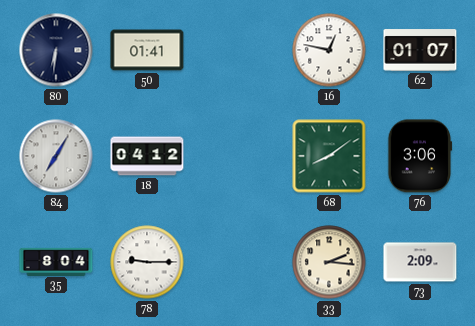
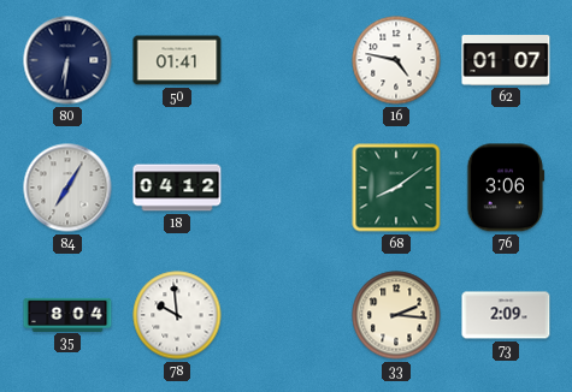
16: 12:47 -> 4:47
78: 9:15 -> 9:59
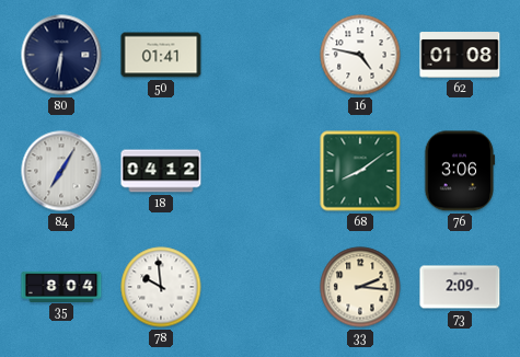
62: 01:07 -> 01:08
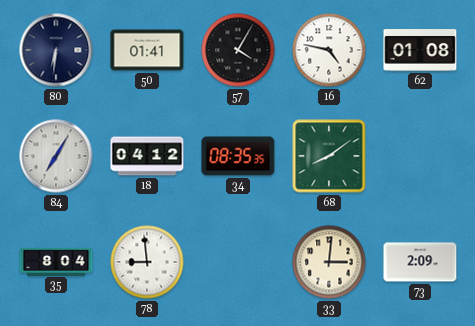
57: none -> 4:05
34: none -> 08:35
76: 3:06 -> none
78: 9:59 -> 8:59
33: 2:16 -> 3:01
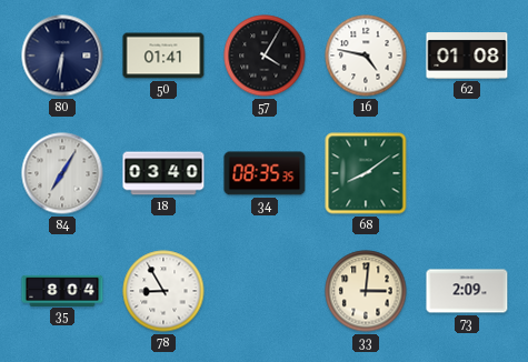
18: 04:12 -> 03:40
78: 8:59 -> 8:55
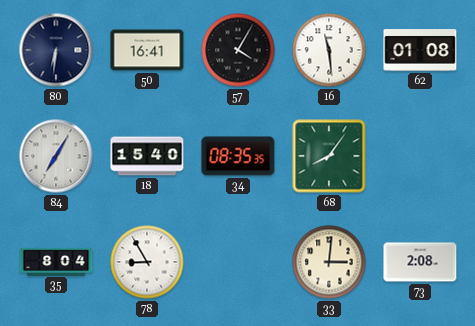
50: 01:41 -> 16:41
16: 4:47 -> 11:29
18: 03:40 -> 15:40
68: 8:09 -> 8:06
73: 2:09 -> 2:08
